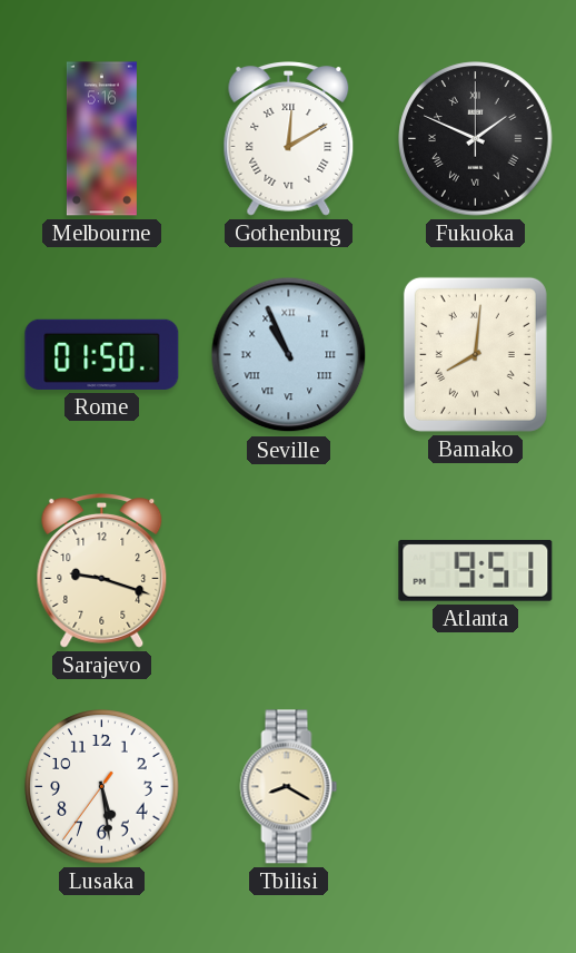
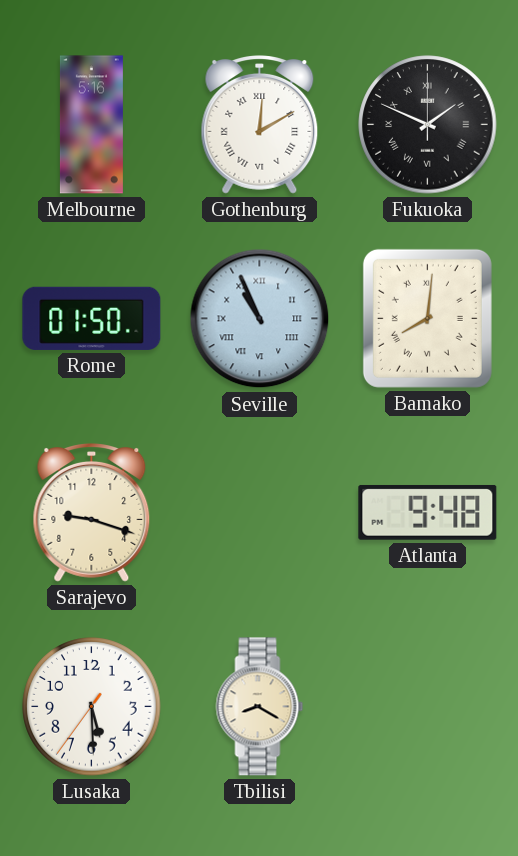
Atlanta: 9:51 -> 9:48
Lusaka: 5:28 -> 5:29
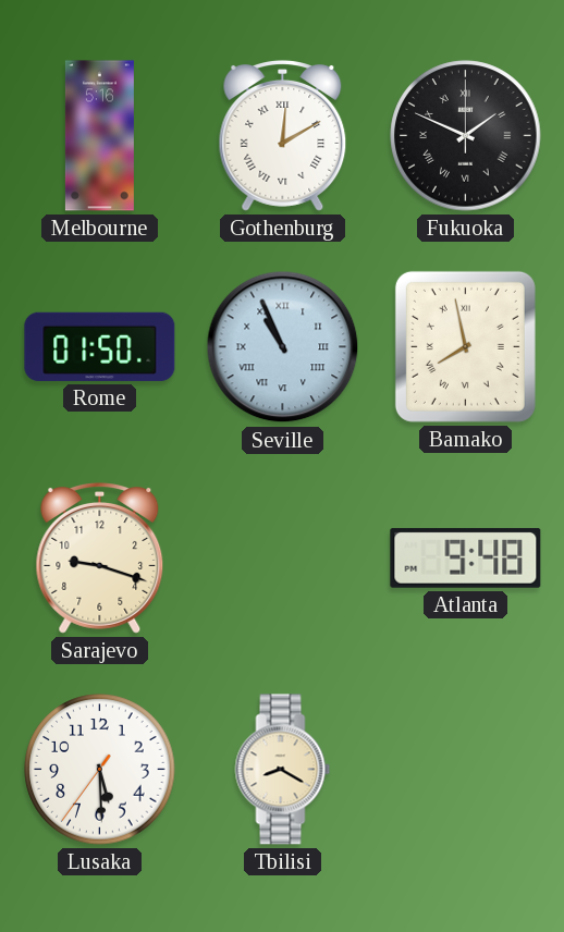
Bamako: 8:01 -> 7:58
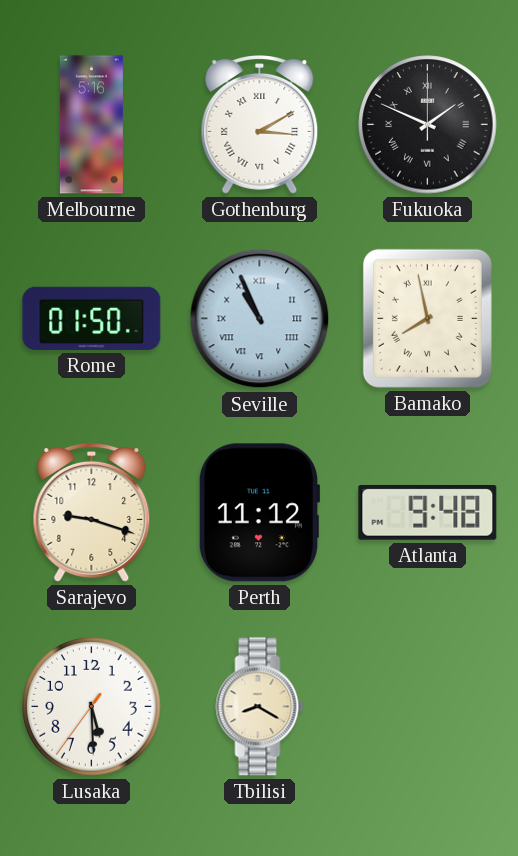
Gothenburg: 12:10 -> 3:10
Perth: none -> 11:12
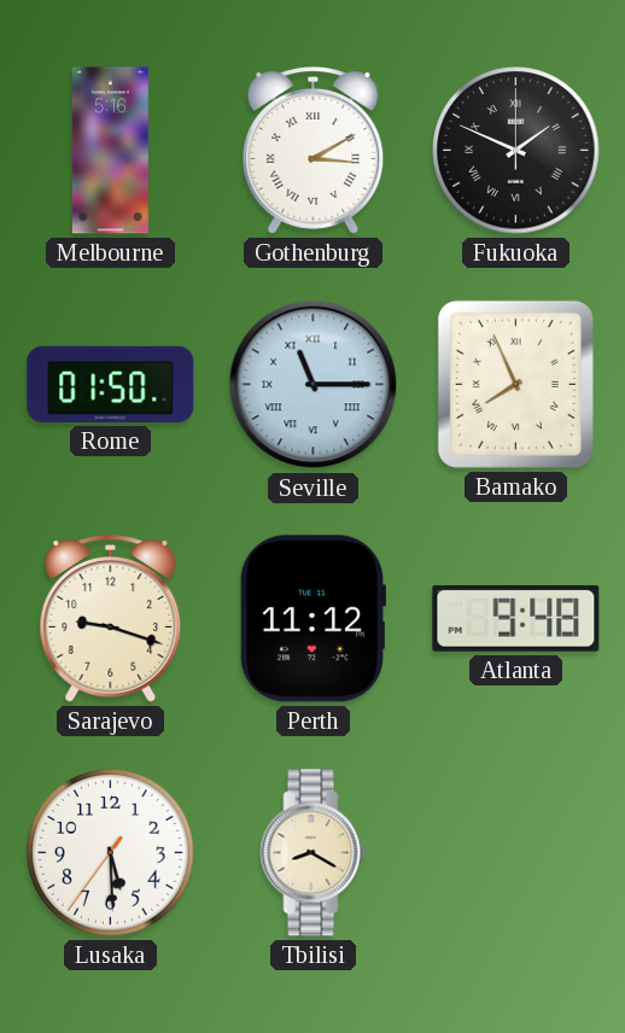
Seville: 10:56 -> 11:15
Bamako: 7:58 -> 7:56
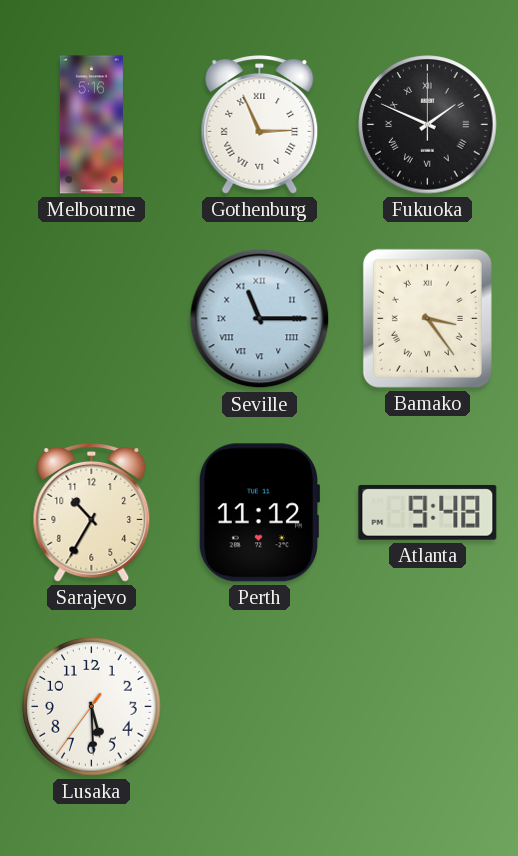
Gothenburg: 3:10 -> 2:56
Rome: 01:50 -> none
Bamako: 7:56 -> 3:24
Sarajevo: 9:18 -> 10:35
Tbilisi: 8:20 -> none
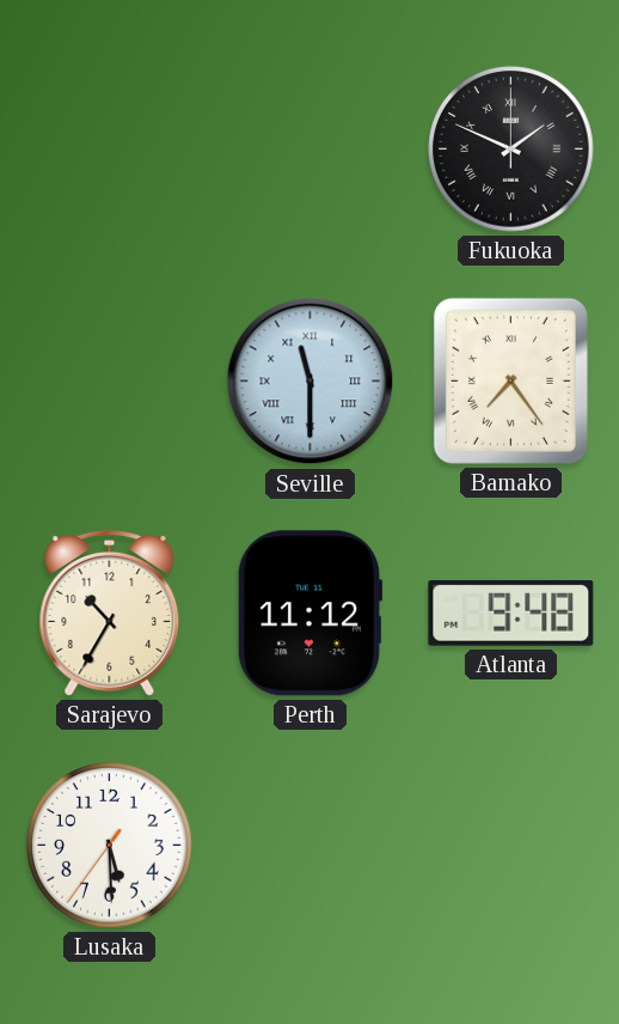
Melbourne: 5:16 -> none
Gothenburg: 2:56 -> none
Seville: 11:15 -> 11:30
Bamako: 3:24 -> 7:24
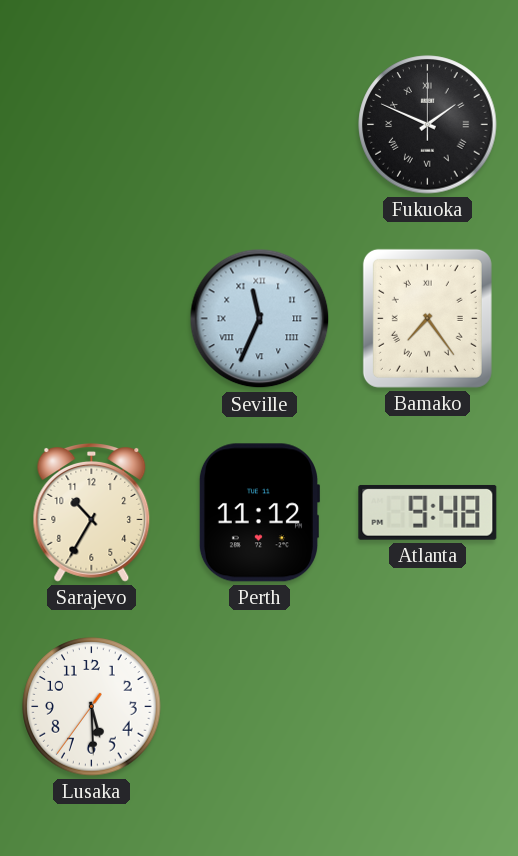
Seville: 11:30 -> 11:34
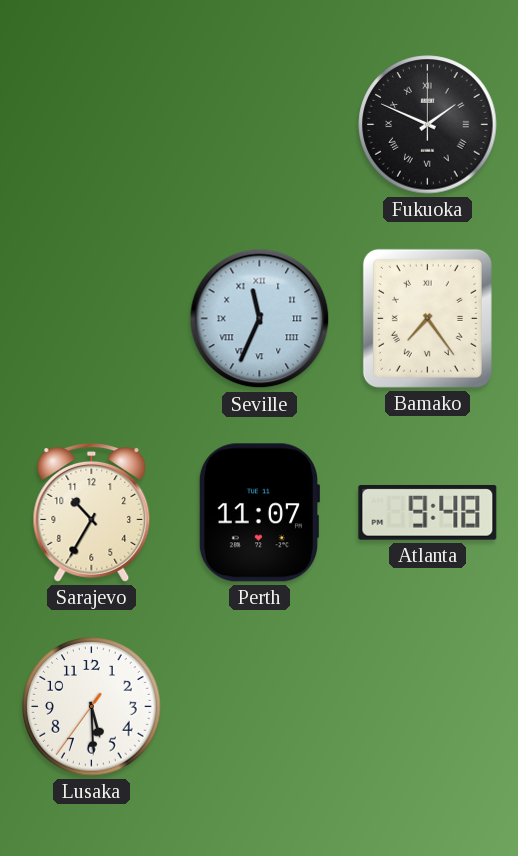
Perth: 11:12 -> 11:07
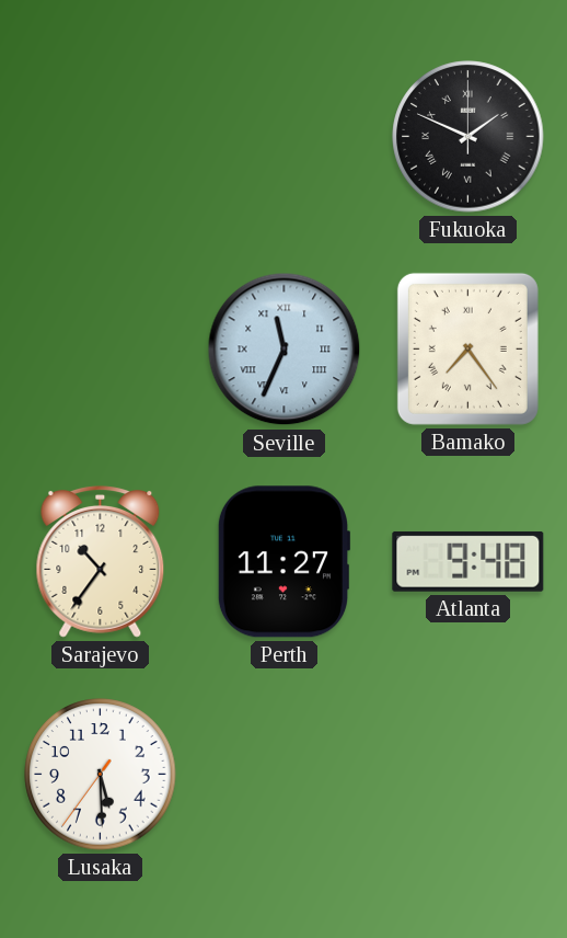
Sarajevo: 10:35 -> 10:36
Perth: 11:07 -> 11:27
